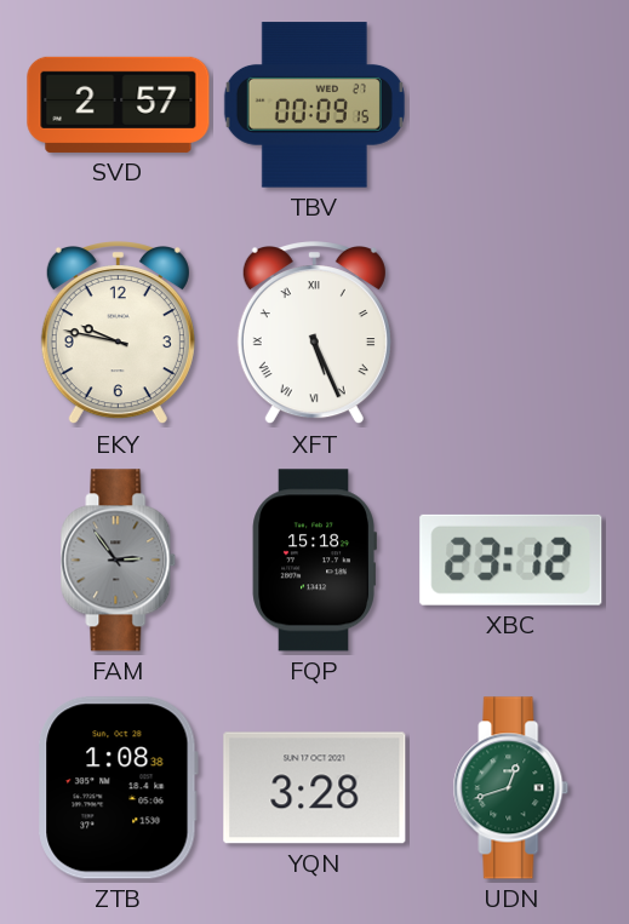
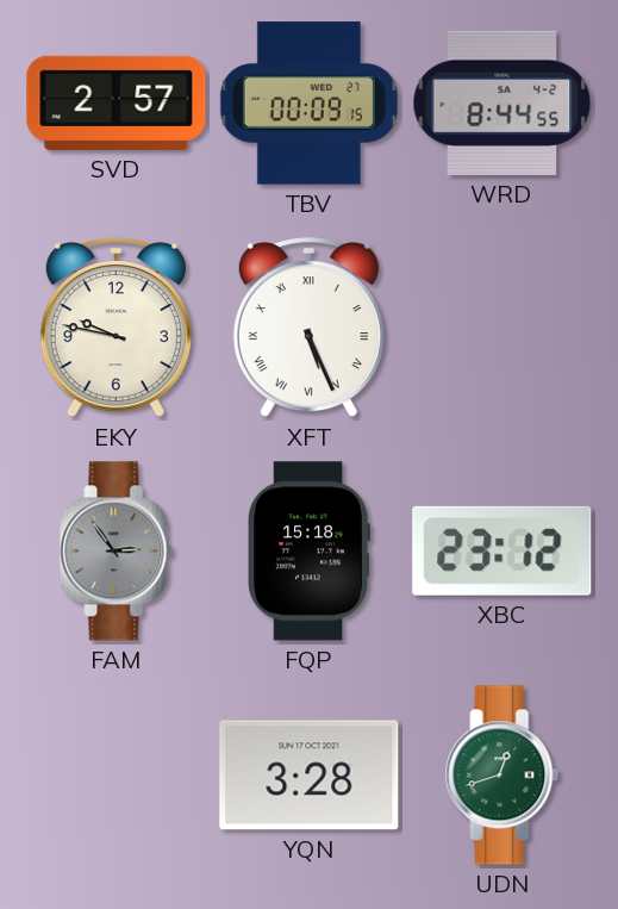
WRD: none -> 8:44
ZTB: 1:08 -> none
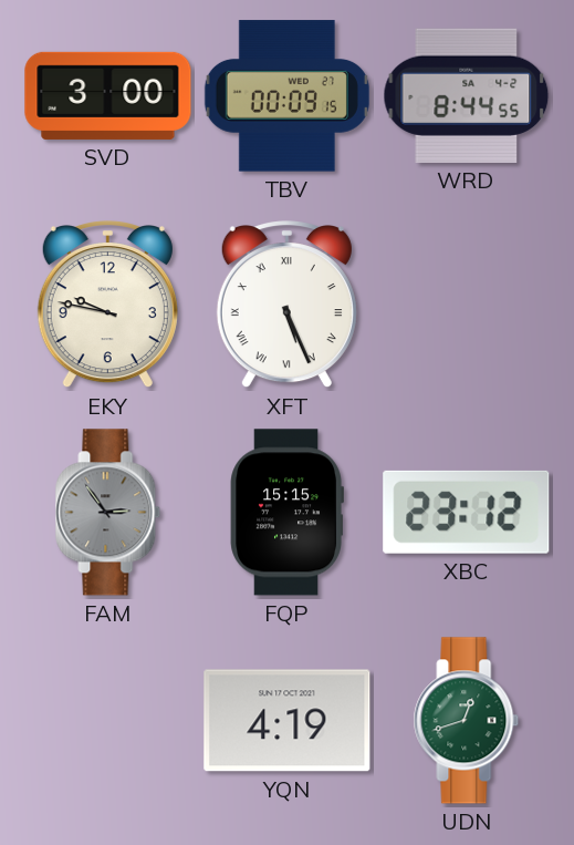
SVD: 2:57 -> 3:00
FQP: 15:18 -> 15:15
YQN: 3:28 -> 4:19
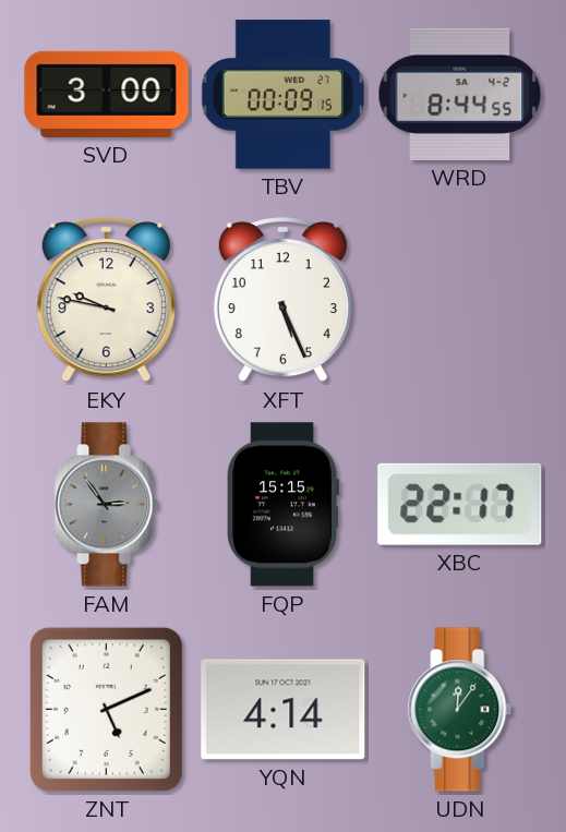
XFT numerals: Roman -> Arabic
XBC: 23:12 -> 22:17
ZNT: none -> 5:11
YQN: 4:19 -> 4:14
UDN: 12:42 -> 12:06
